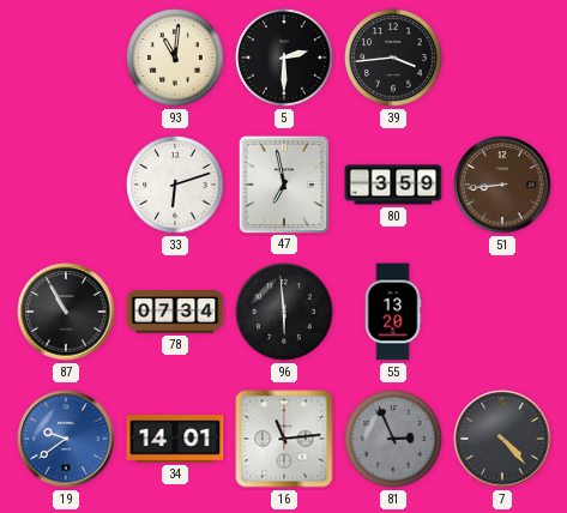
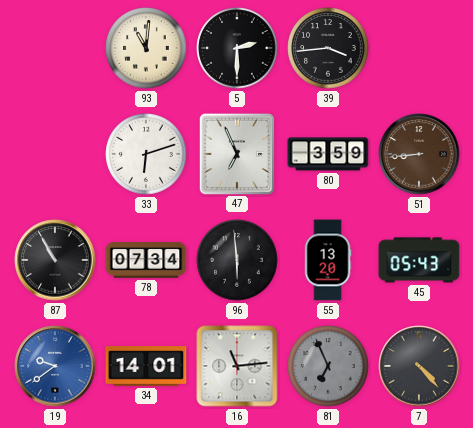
47: 6:58 -> 6:56
45: none -> 05:43
81: 2:56 -> 6:56
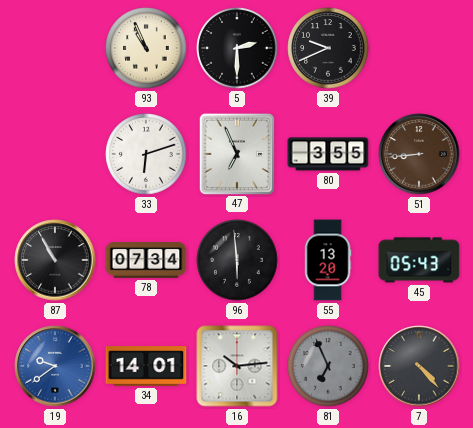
93: 11:01 -> 10:56
39: 3:44 -> 9:41
80: 3:59 -> 3:55
16: 11:14 -> 10:14
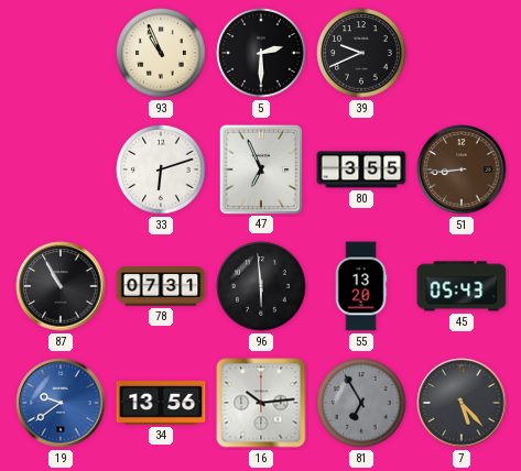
78: 07:34 -> 07:31
34: 14:01 -> 13:56
81: 6:56 -> 6:55
7: 4:23 -> 5:23
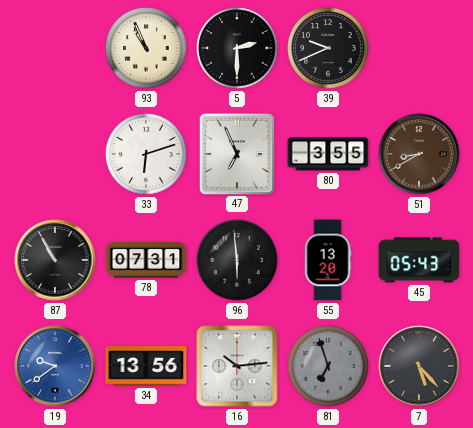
51: 8:44 -> 8:40
81: 6:55 -> 6:57
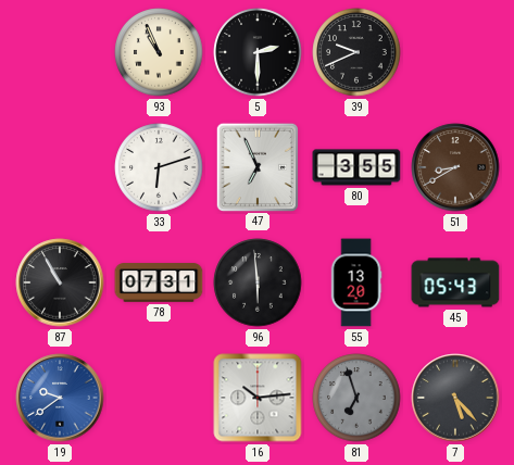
34: 13:56 -> none
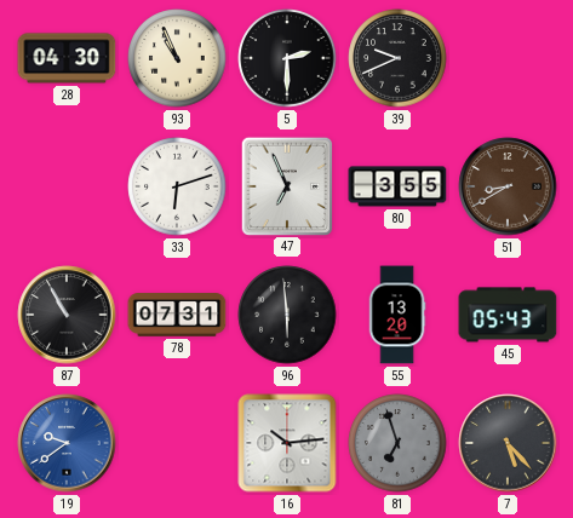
28: none -> 04:30
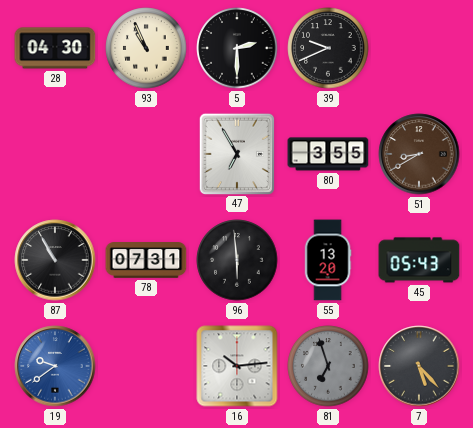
33: 6:12 -> none
47: 6:56 -> 6:55
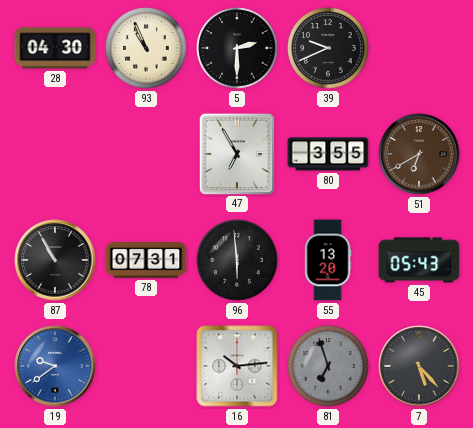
51: 8:40 -> 6:40
